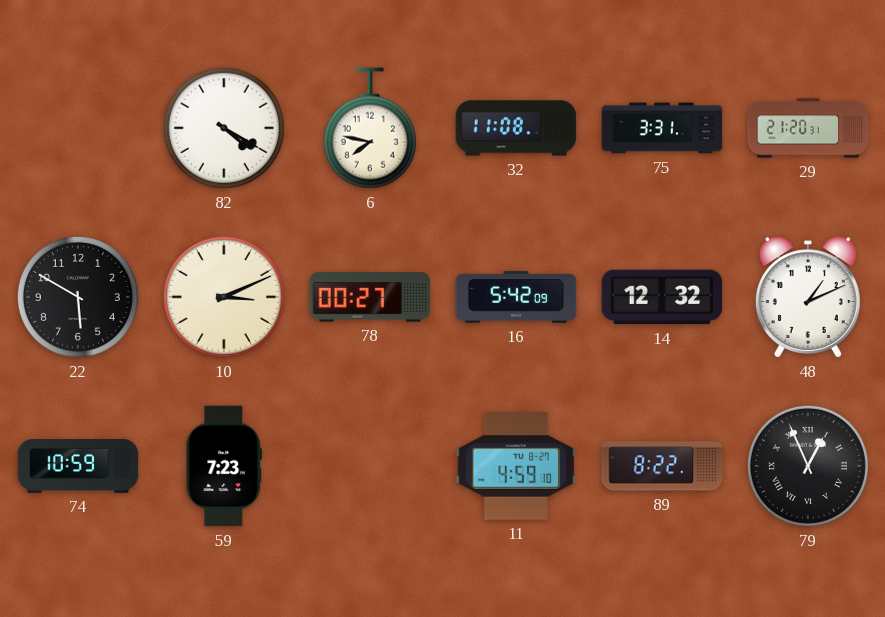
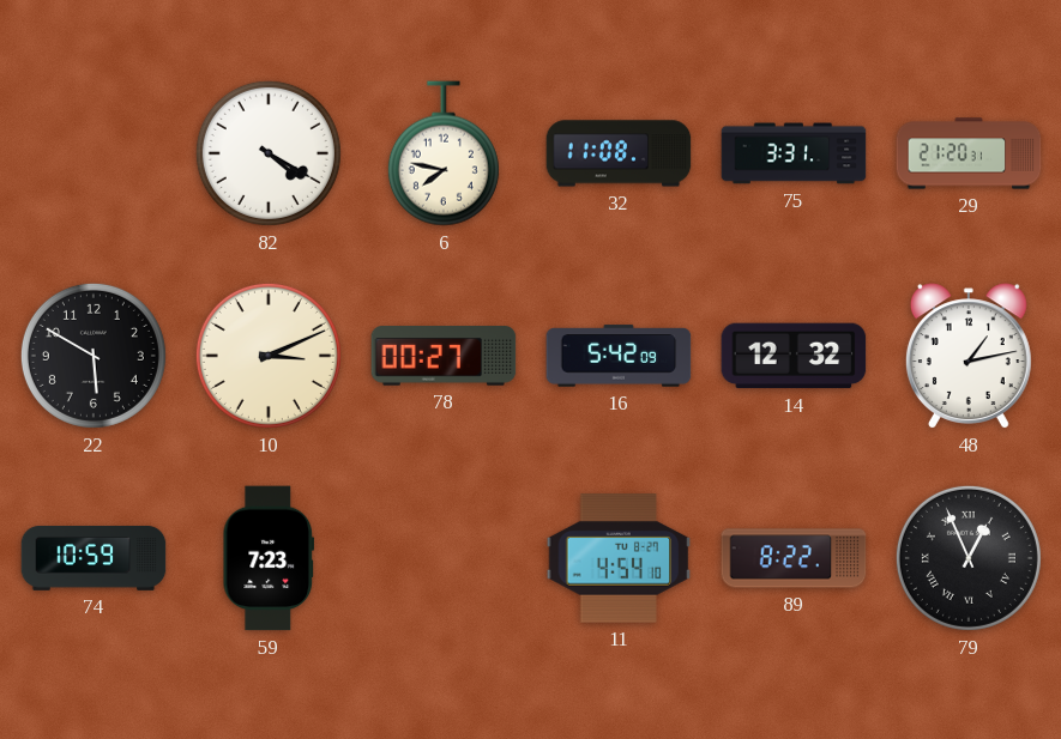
48: 1:11 -> 1:13
11: 4:59 -> 4:54
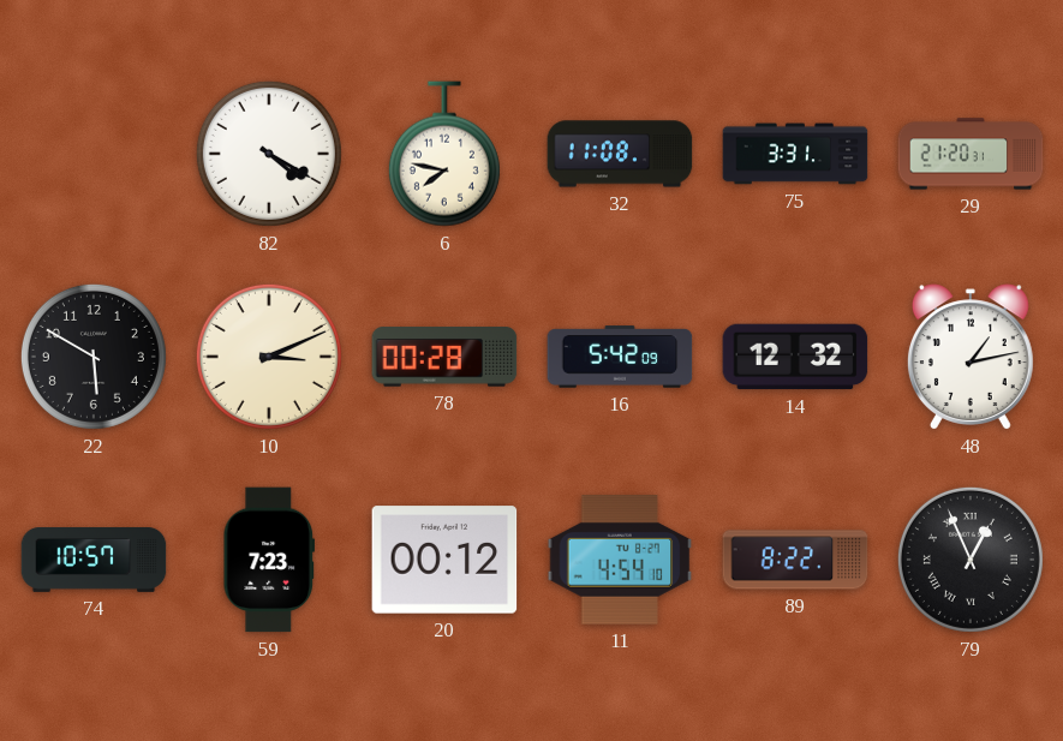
78: 00:27 -> 00:28
74: 10:59 -> 10:57
20: none -> 00:12
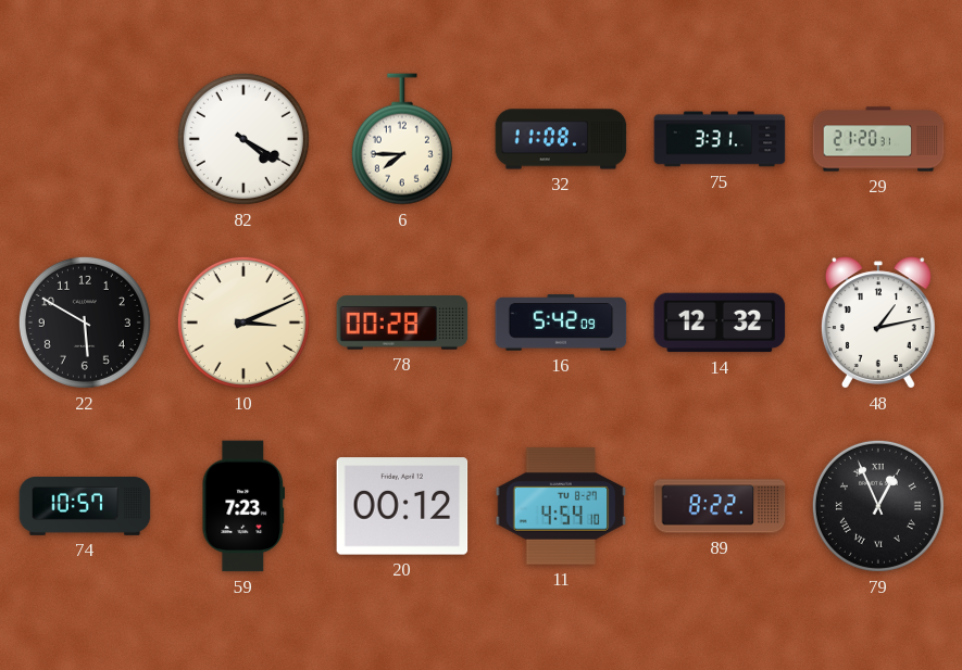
6: 7:47 -> 7:45
